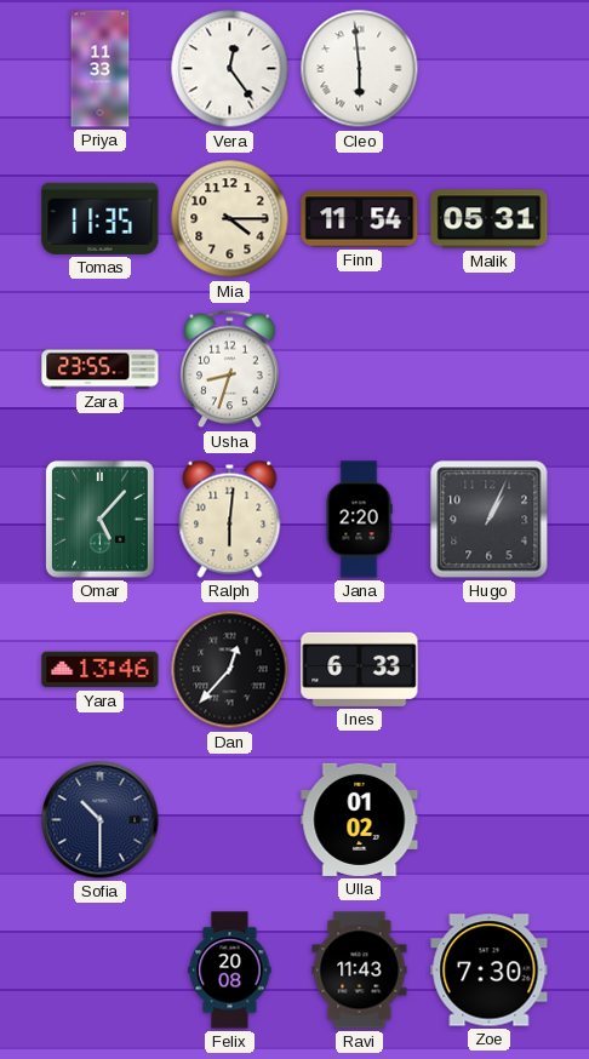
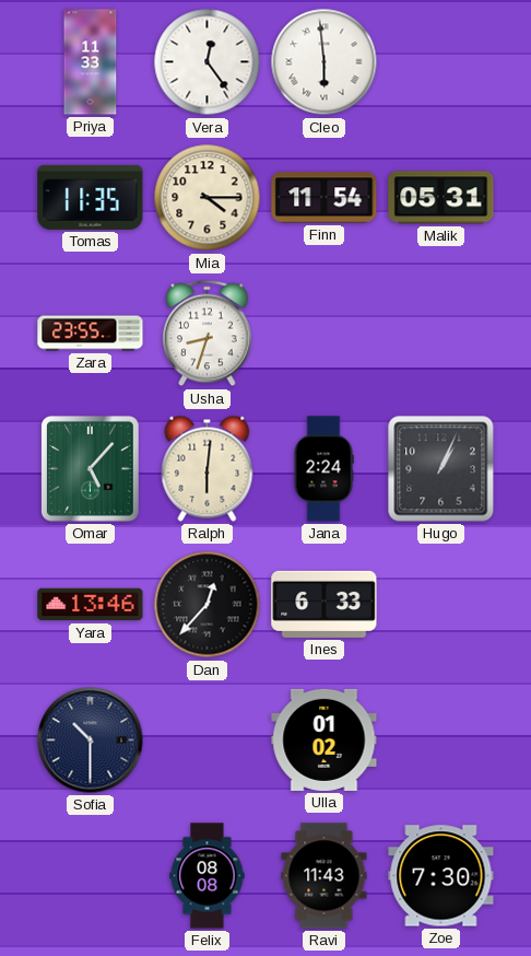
Jana: 2:20 -> 2:24
Felix: 20:08 -> 08:08
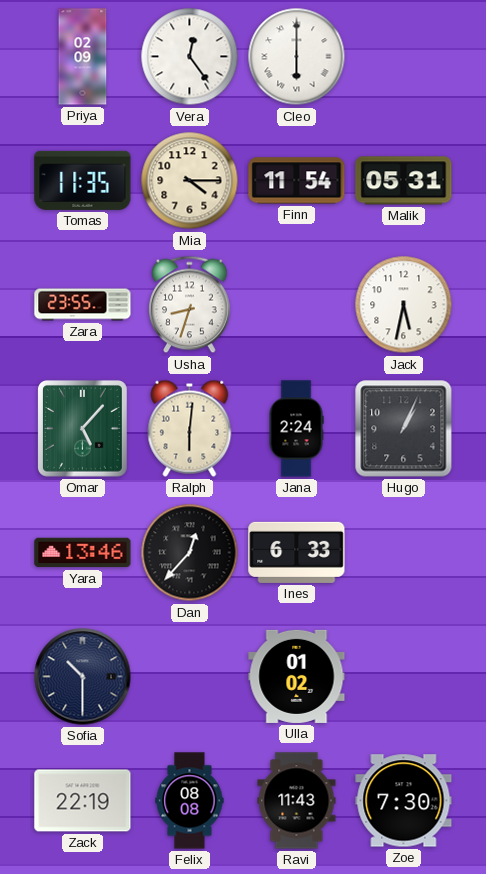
Priya: 11:33 -> 02:09
Cleo: 5:59 -> 6:00
Jack: none -> 5:32
Zack: none -> 22:19
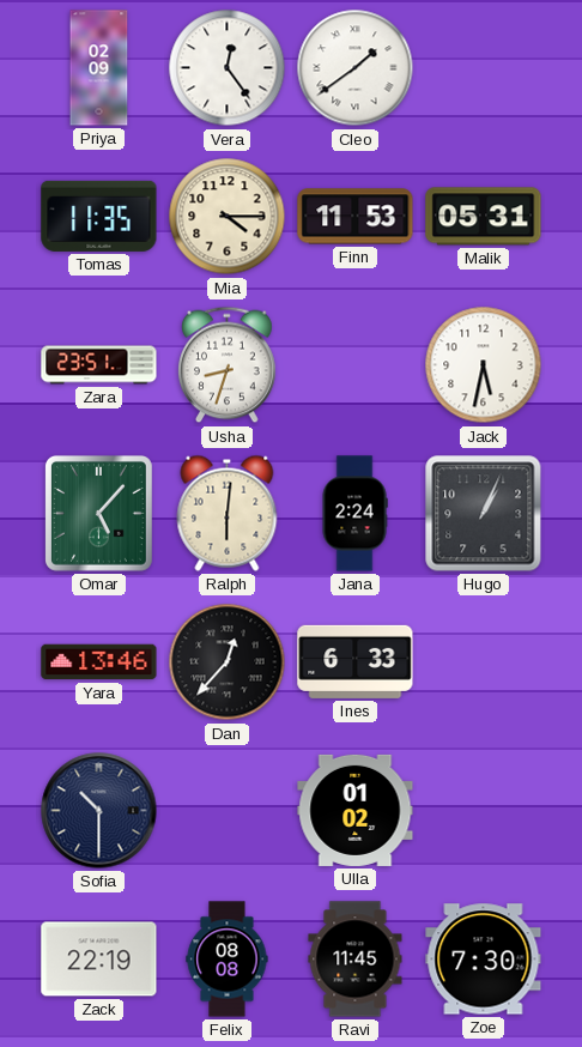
Cleo: 6:00 -> 1:39
Finn: 11:54 -> 11:53
Zara: 23:55 -> 23:51
Ravi: 11:43 -> 11:45
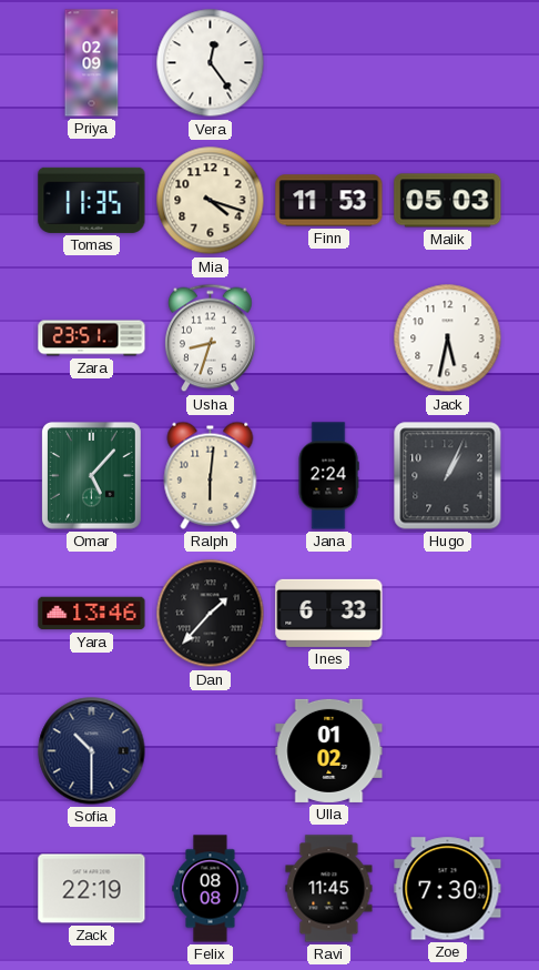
Cleo: 1:39 -> none
Mia: 4:15 -> 4:18
Malik: 05:31 -> 05:03
Dan: 12:37 -> 1:37
